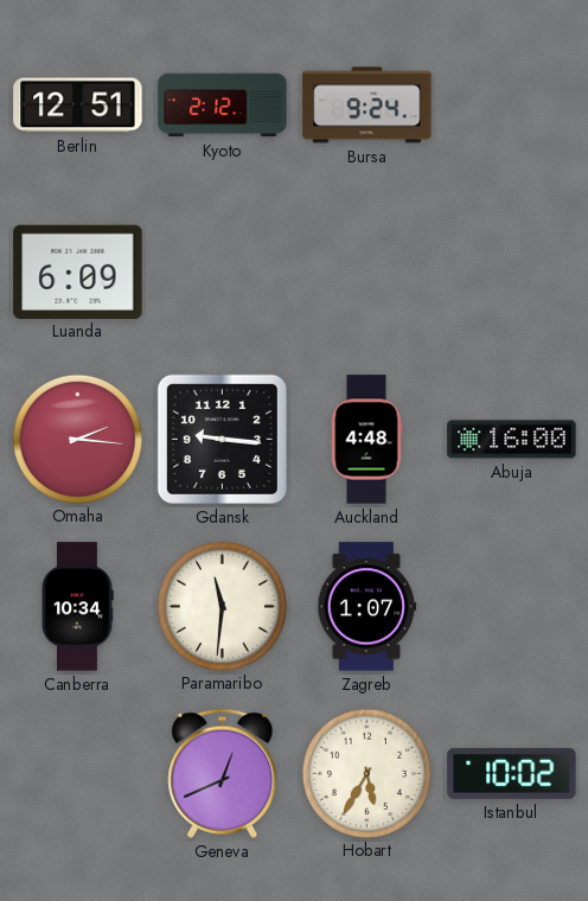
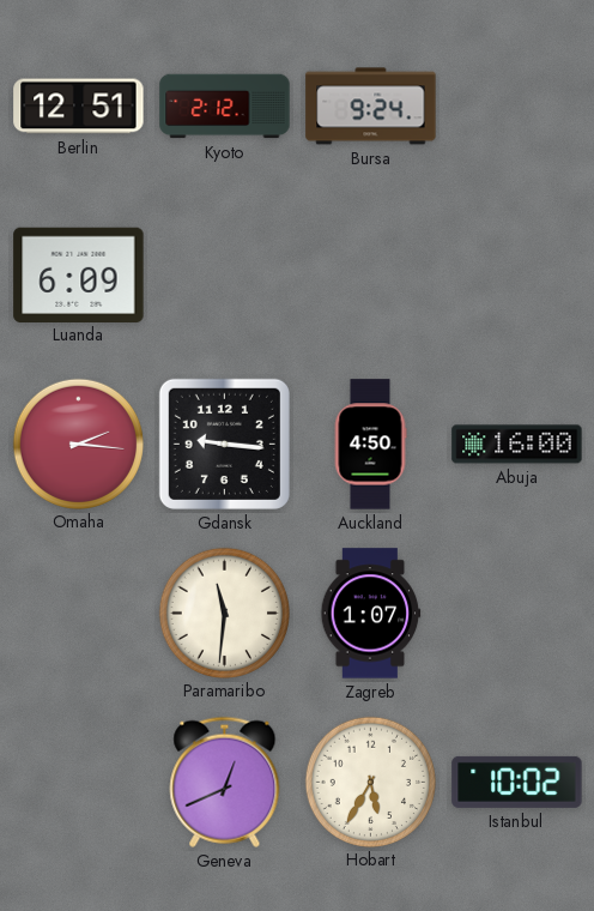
Auckland: 4:48 -> 4:50
Canberra: 10:34 -> none
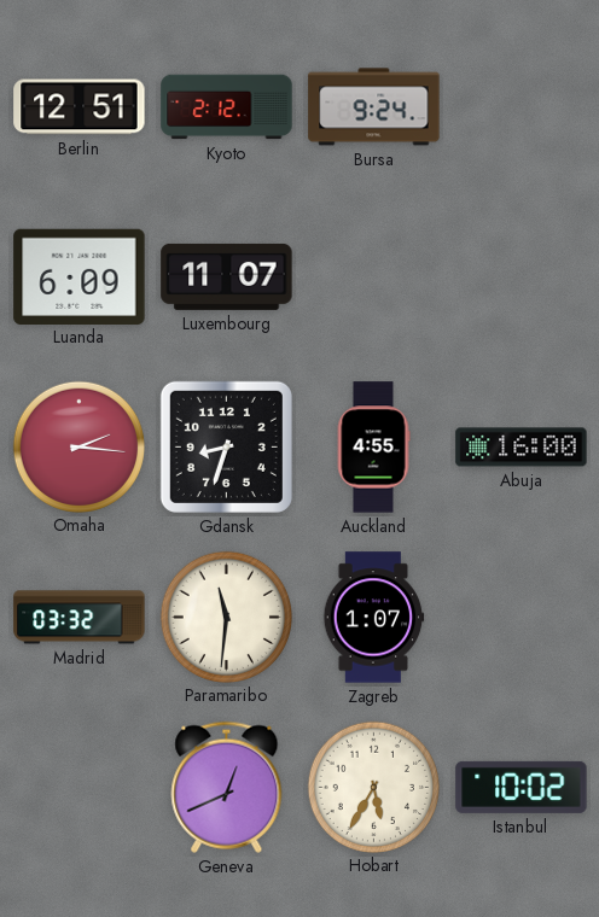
Luxembourg: none -> 11:07
Gdansk: 9:16 -> 8:33
Auckland: 4:50 -> 4:55
Madrid: none -> 03:32
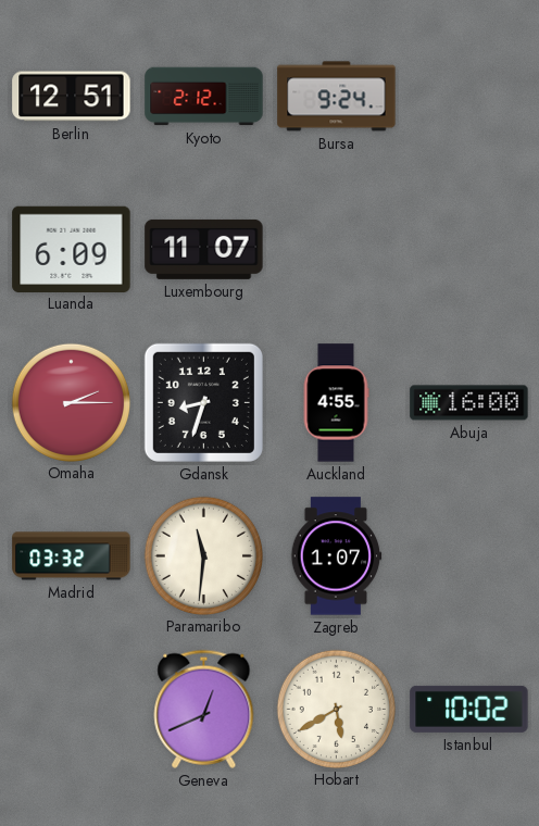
Omaha: 2:16 -> 2:15
Hobart: 5:35 -> 5:40
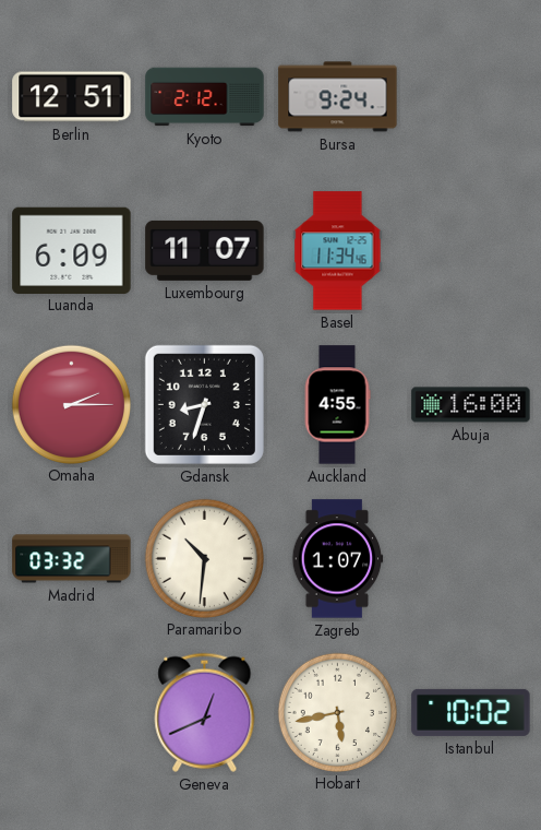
Basel: none -> 11:34
Paramaribo: 11:31 -> 10:31
Hobart: 5:40 -> 5:43
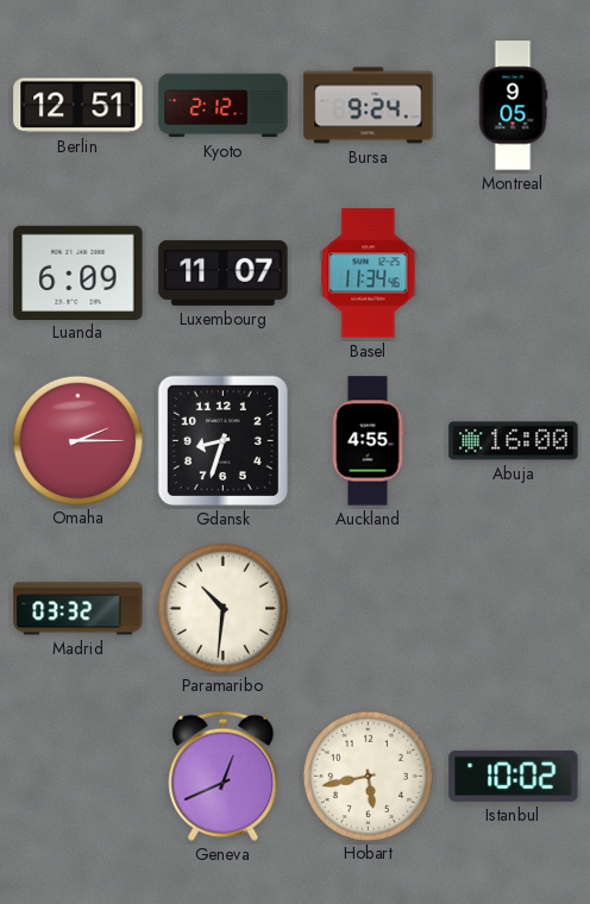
Montreal: none -> 9:05
Zagreb: 1:07 -> none
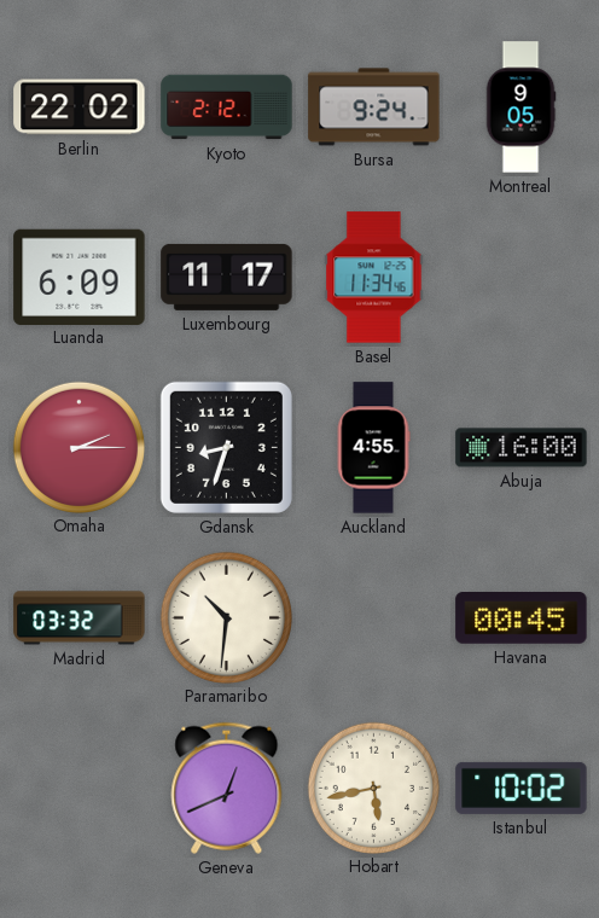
Berlin: 12:51 -> 22:02
Luxembourg: 11:07 -> 11:17
Havana: none -> 00:45
